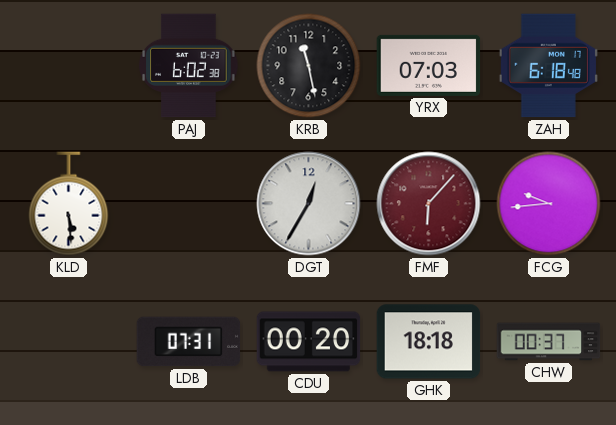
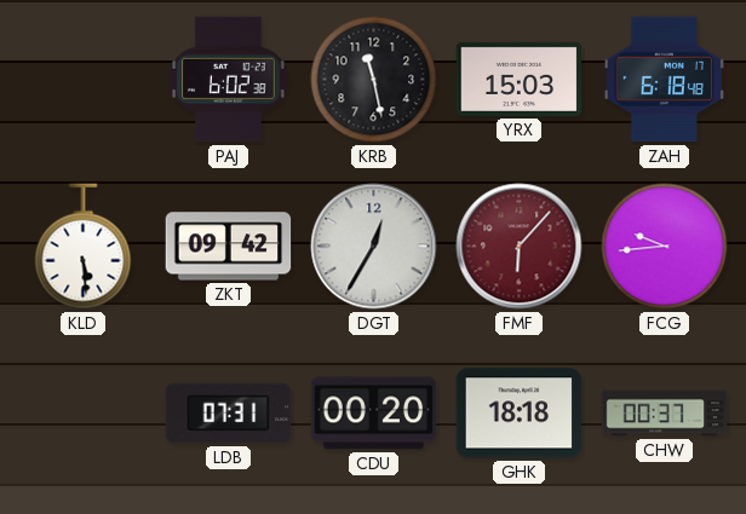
YRX: 07:03 -> 15:03
ZKT: none -> 09:42
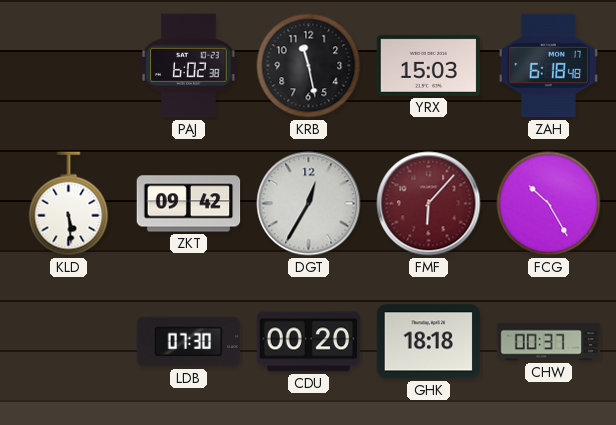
FCG: 9:44 -> 10:25
LDB: 07:31 -> 07:30
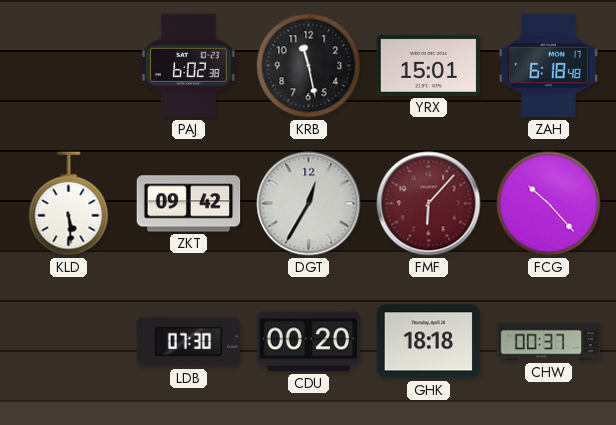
YRX: 15:03 -> 15:01
FCG: 10:25 -> 10:23
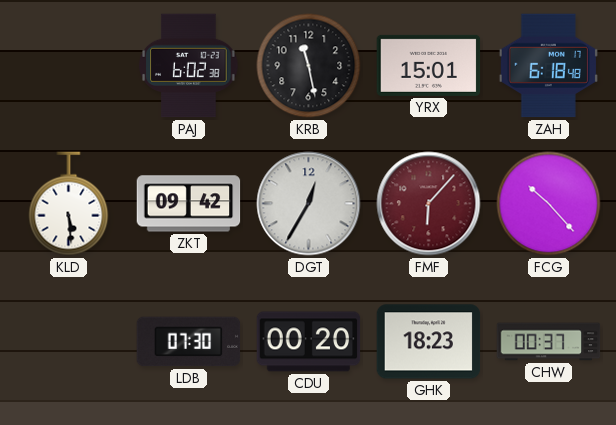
GHK: 18:18 -> 18:23
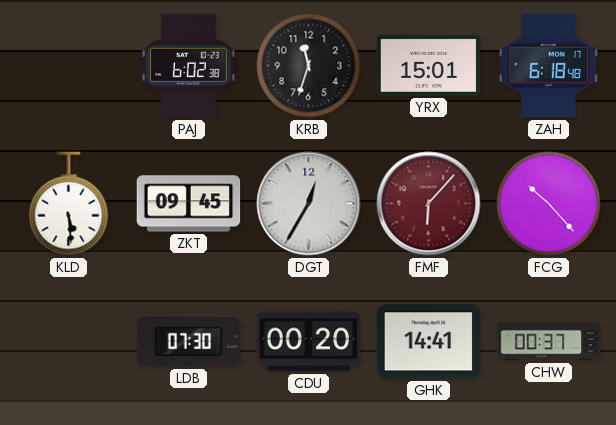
KRB: 11:28 -> 11:33
ZKT: 09:42 -> 09:45
GHK: 18:23 -> 14:41
